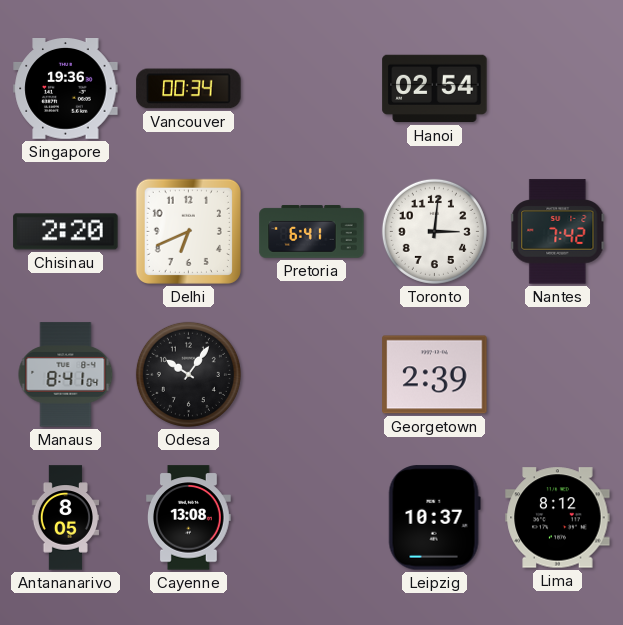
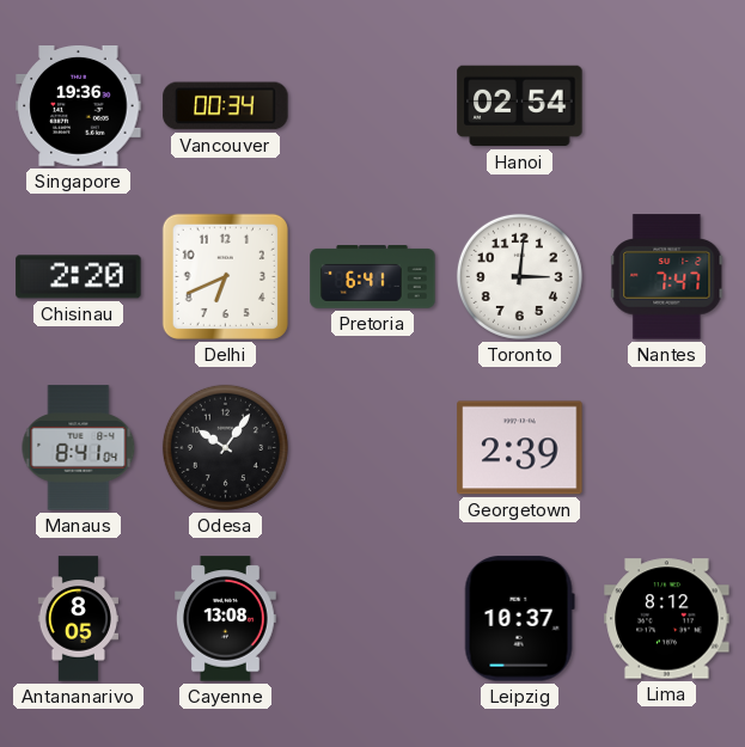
Nantes: 7:42 -> 7:47
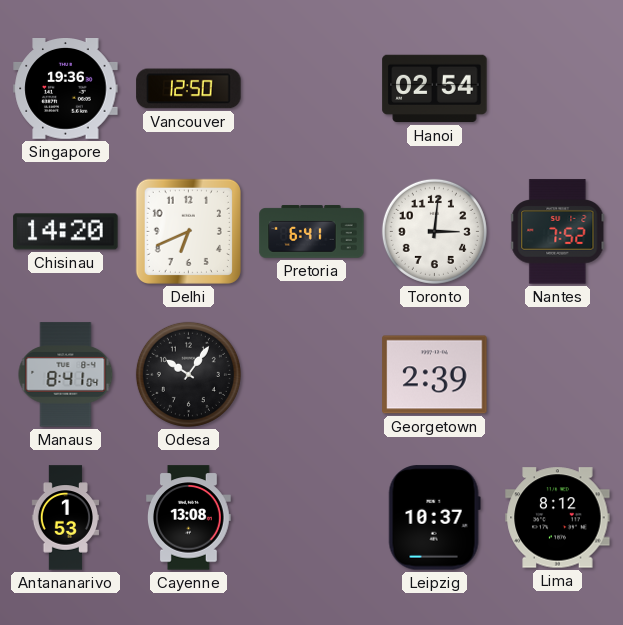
Vancouver: 00:34 -> 12:50
Chisinau: 2:20 -> 14:20
Nantes: 7:47 -> 7:52
Antananarivo: 8:05 -> 1:53
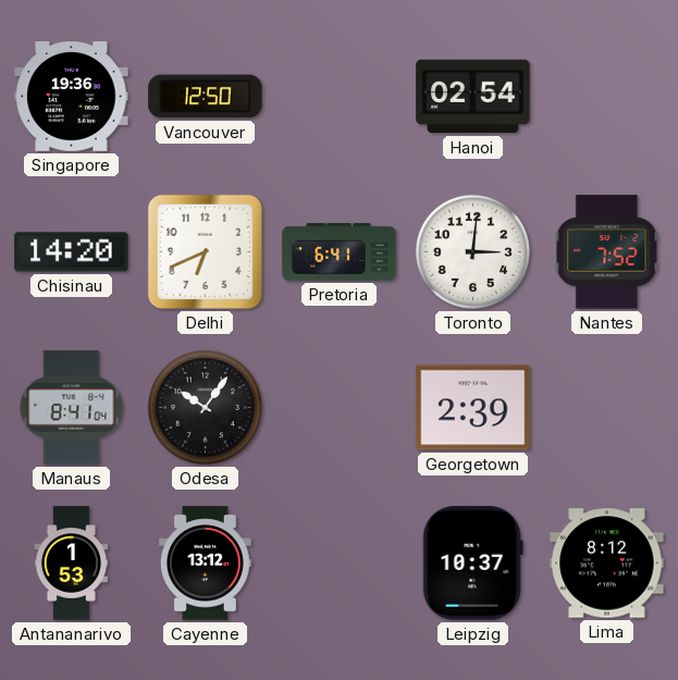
Cayenne: 13:08 -> 13:12
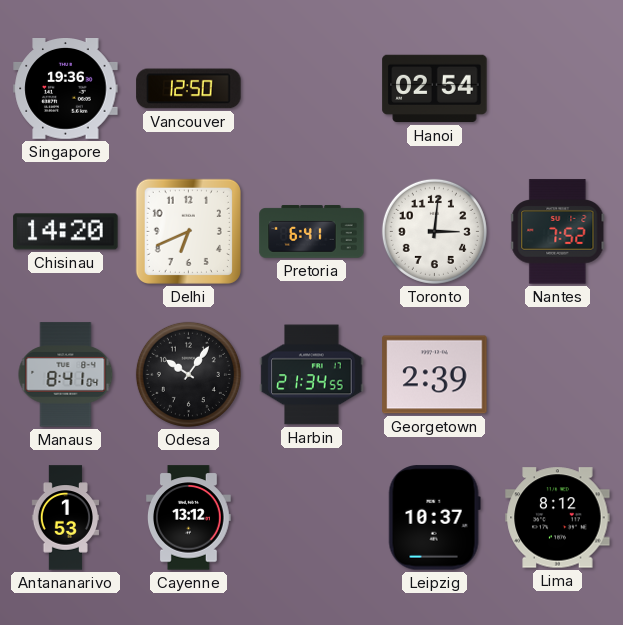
Harbin: none -> 21:34
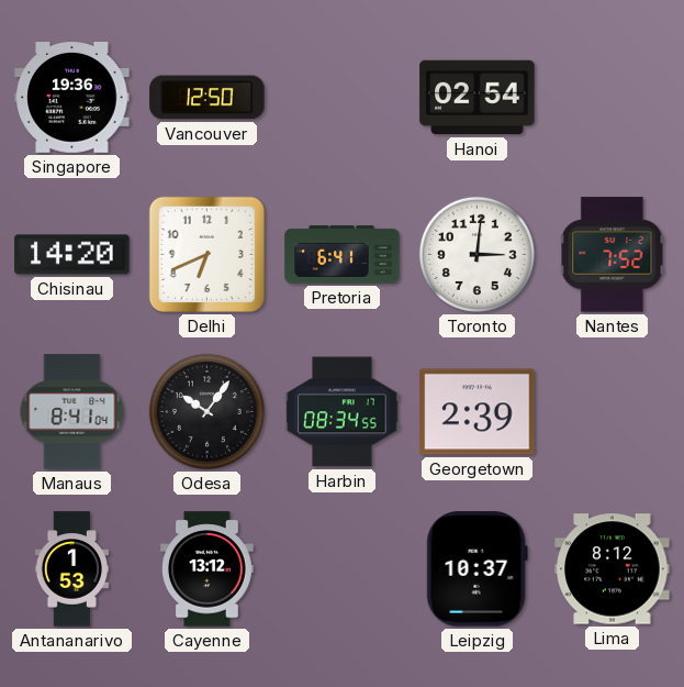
Harbin: 21:34 -> 08:34
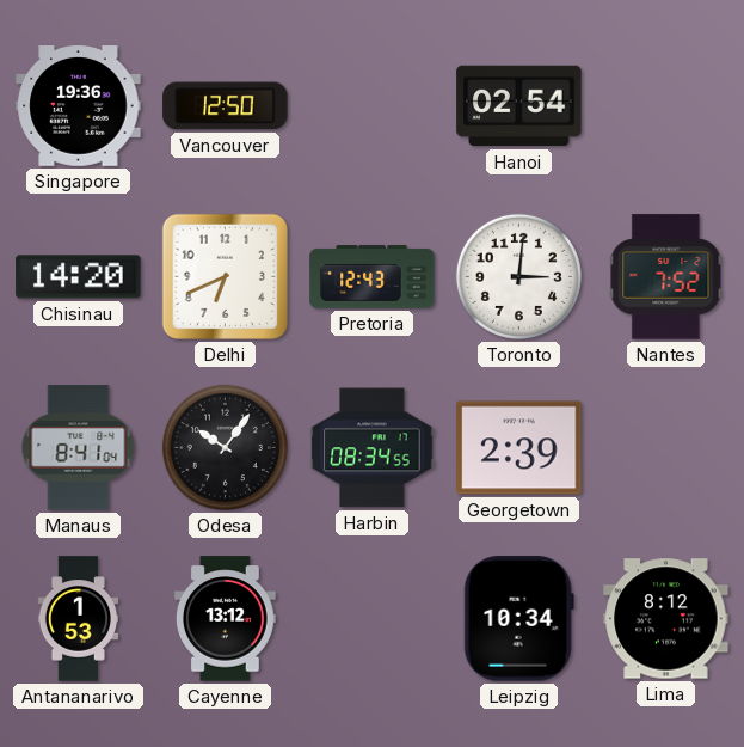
Pretoria: 6:41 -> 12:43
Leipzig: 10:37 -> 10:34
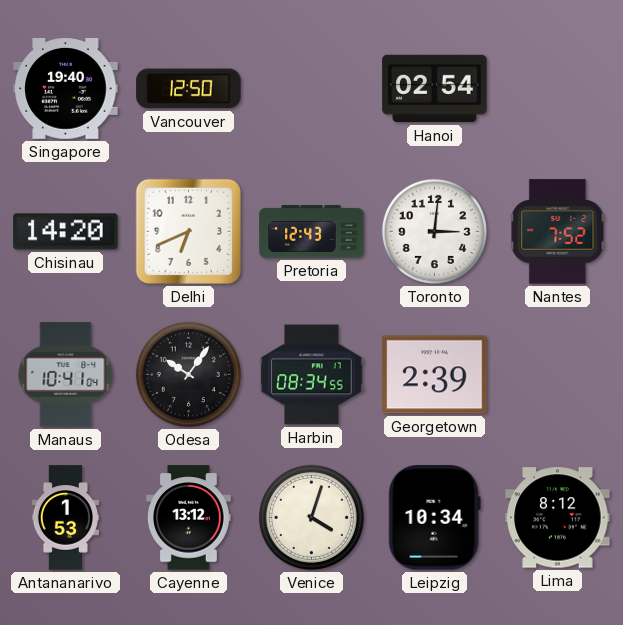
Singapore: 19:36 -> 19:40
Manaus: 8:41 -> 10:41
Venice: none -> 4:03
